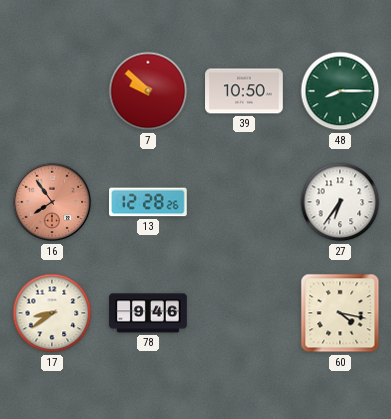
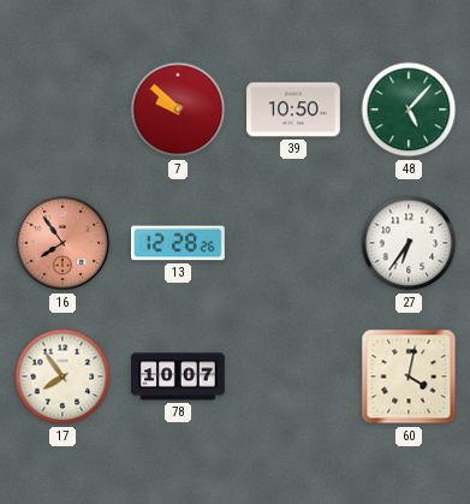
48: 8:15 -> 5:07
17: 8:39 -> 7:54
78: 9:46 -> 10:07
60: 4:17 -> 4:02
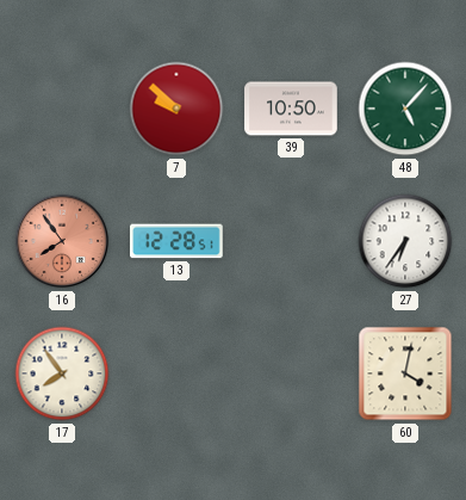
13: 12:28:26 -> 12:28:51
78: 10:07 -> none
